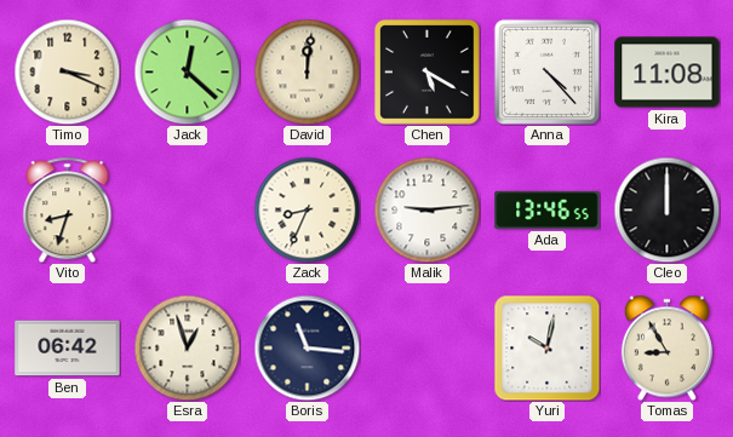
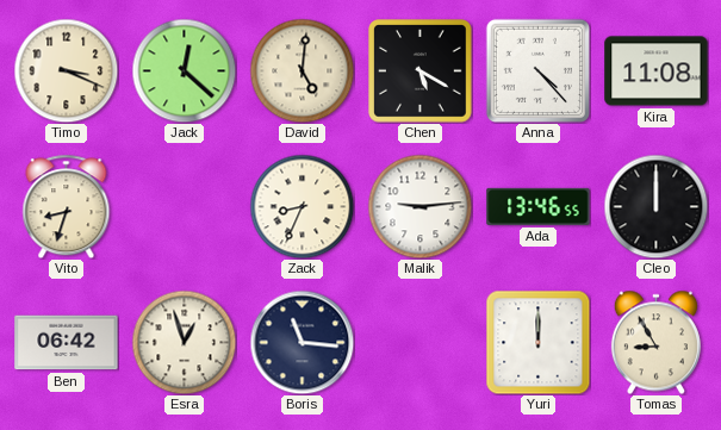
David: 12:01 -> 5:01
Yuri: 10:02 -> 12:00
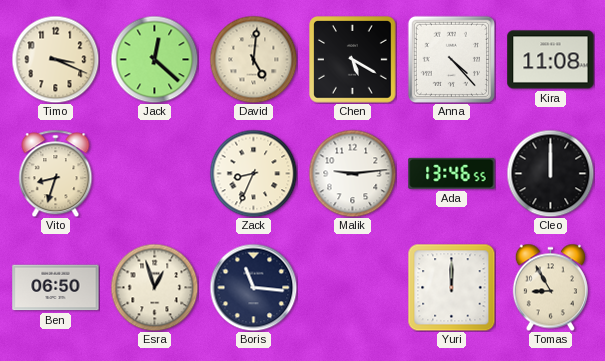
Ben: 06:42 -> 06:50
